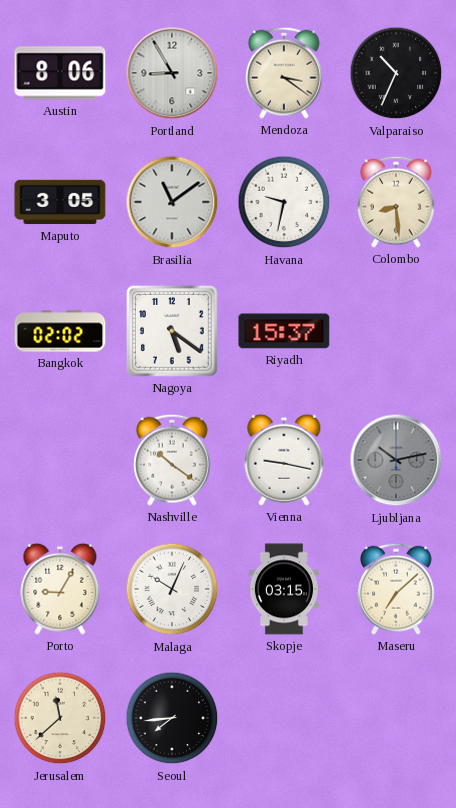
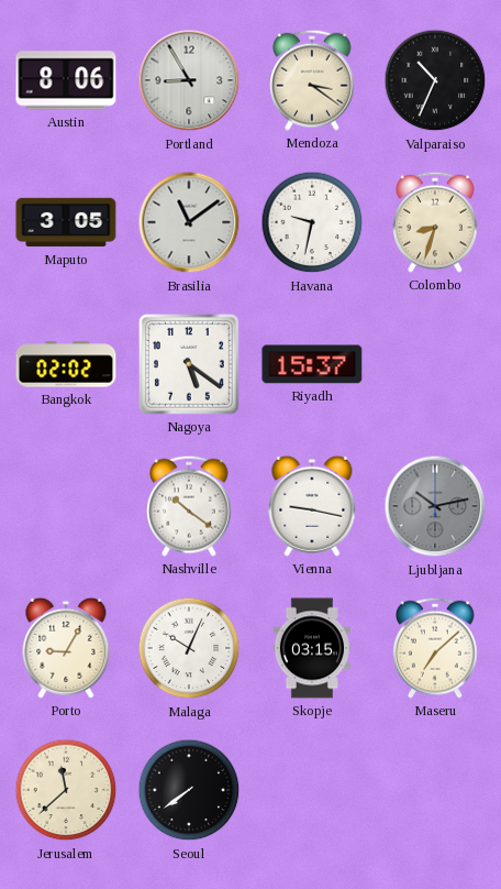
Colombo: 8:29 -> 8:33
Seoul: 7:44 -> 7:39
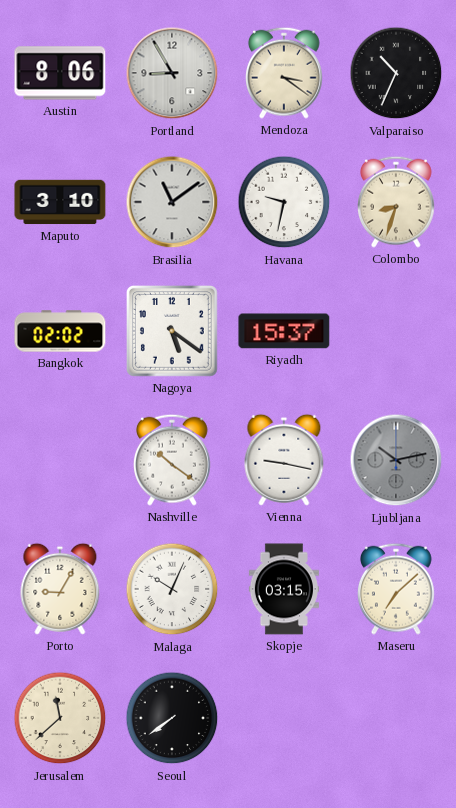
Maputo: 3:05 -> 3:10
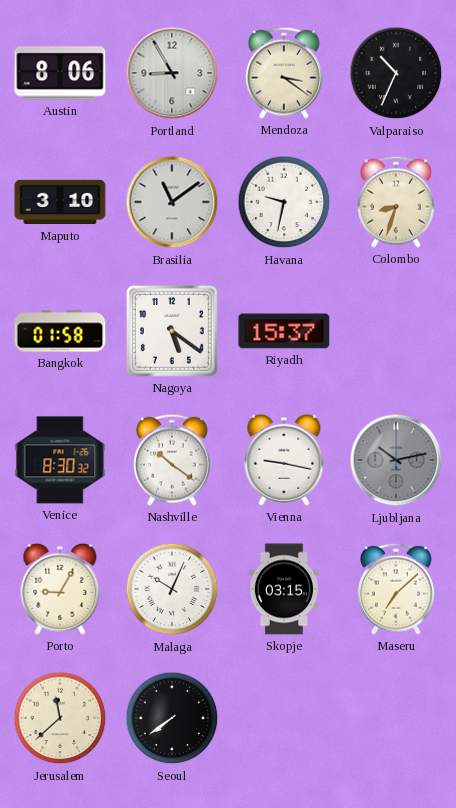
Bangkok: 02:02 -> 01:58
Venice: none -> 8:30
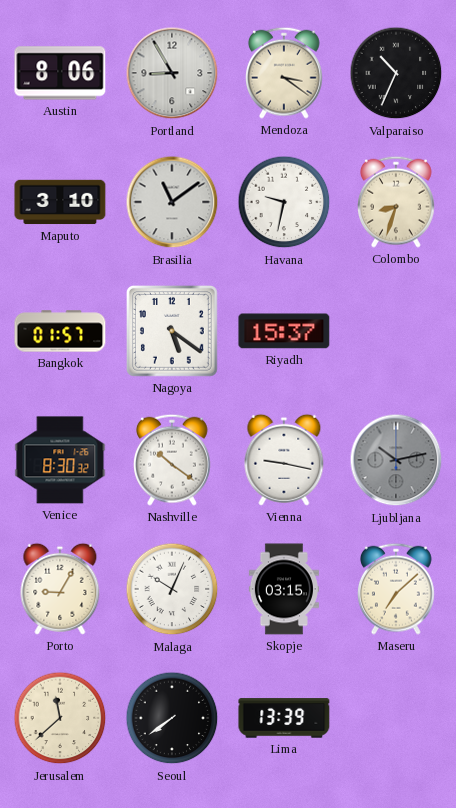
Bangkok: 01:58 -> 01:57
Lima: none -> 13:39
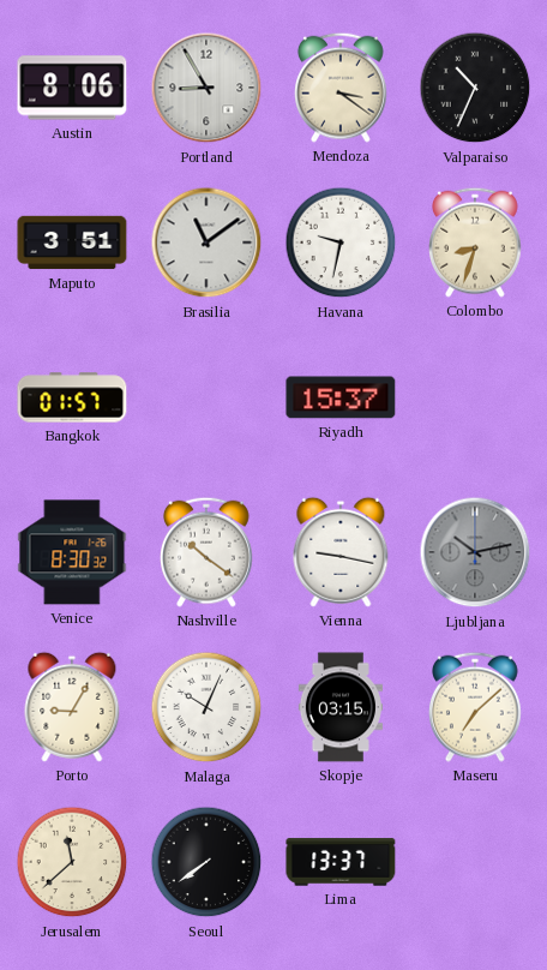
Maputo: 3:10 -> 3:51
Nagoya: 5:21 -> none
Lima: 13:39 -> 13:37
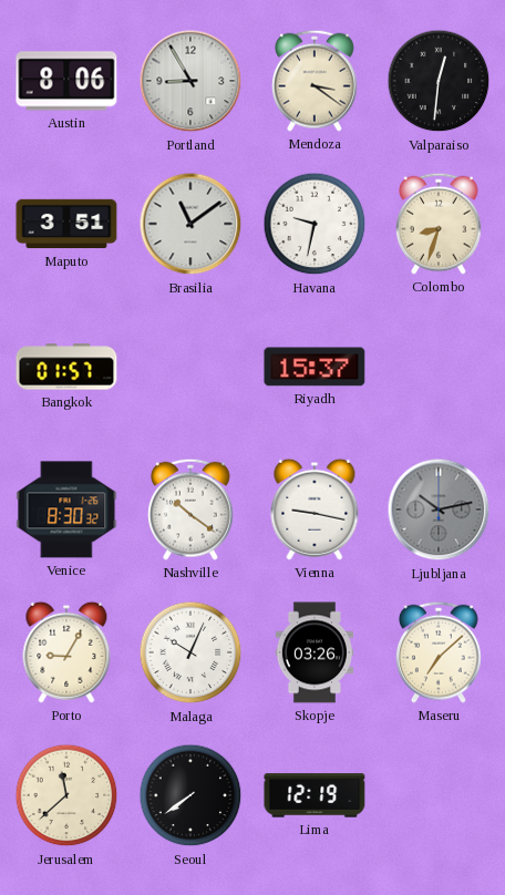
Valparaiso: 10:34 -> 12:31
Skopje: 03:15 -> 03:26
Lima: 13:37 -> 12:19
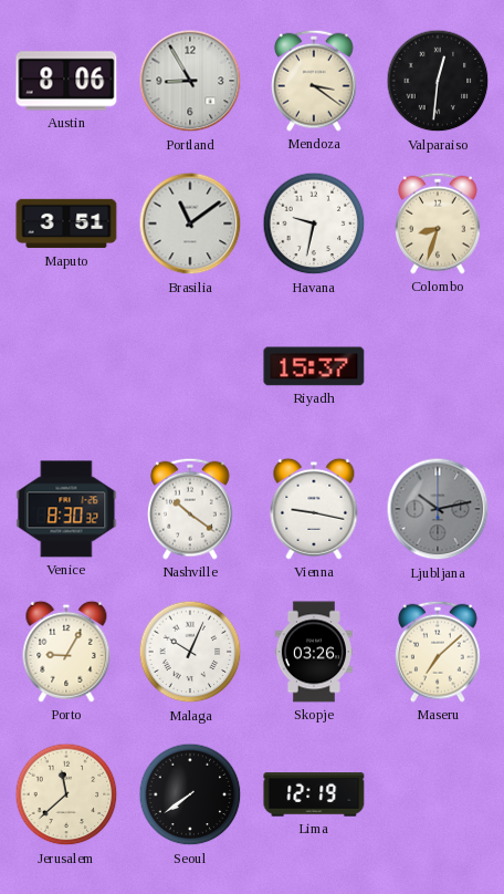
Bangkok: 01:57 -> none
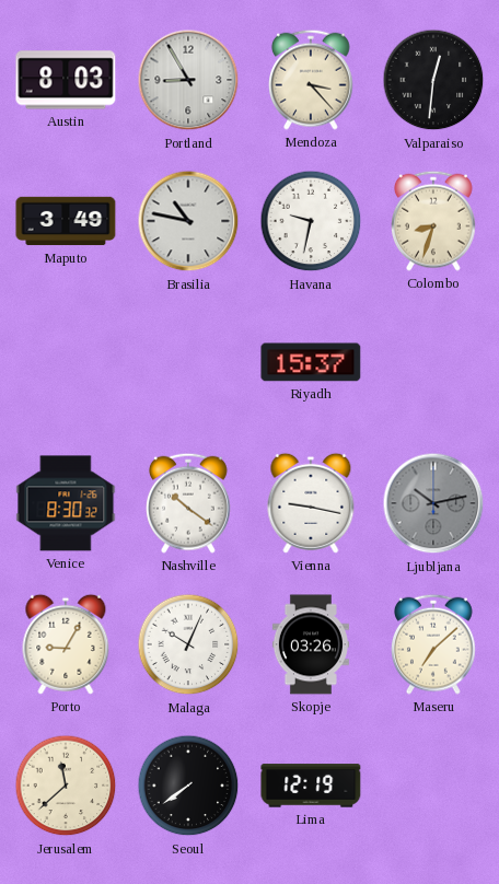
Austin: 8:06 -> 8:03
Mendoza: 3:21 -> 3:23
Maputo: 3:51 -> 3:49
Brasilia: 11:09 -> 10:47
